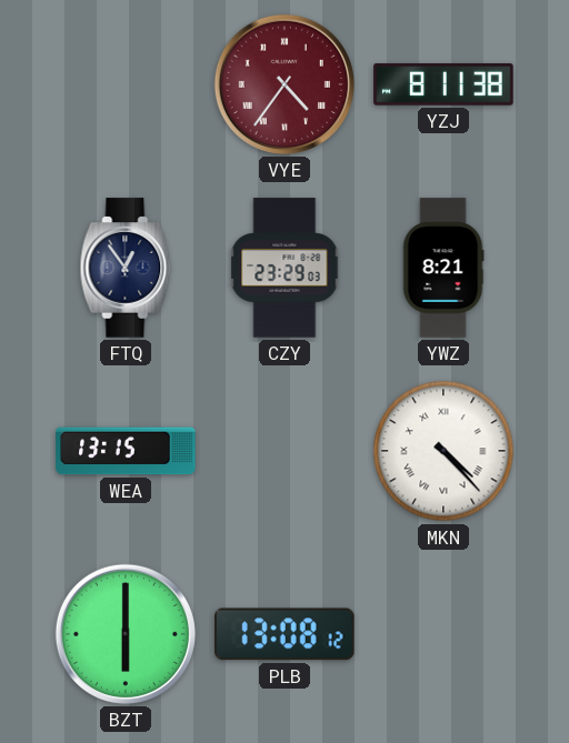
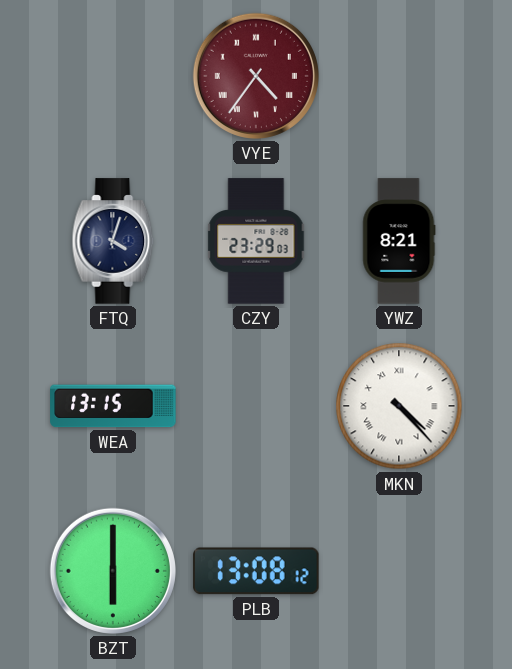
YZJ: 8:11 -> none
FTQ: 12:54 -> 4:03
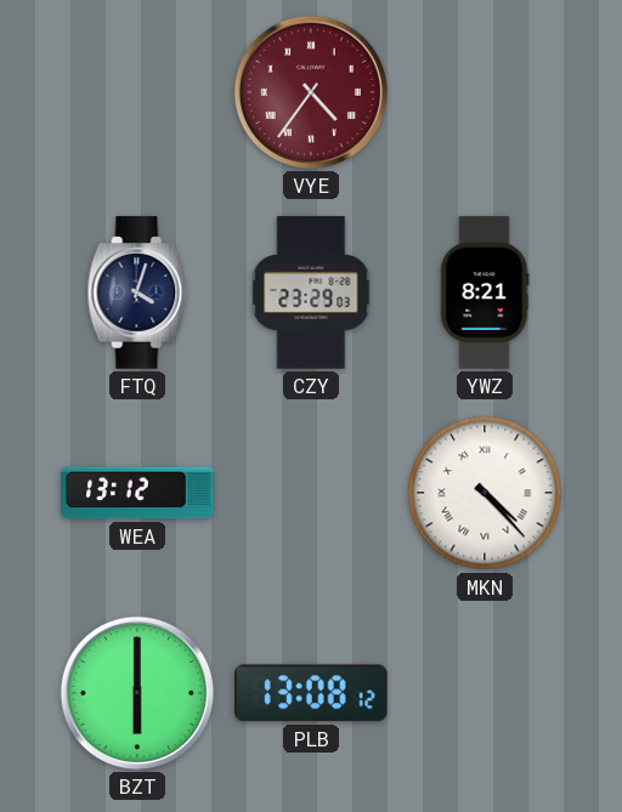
WEA: 13:15 -> 13:12
